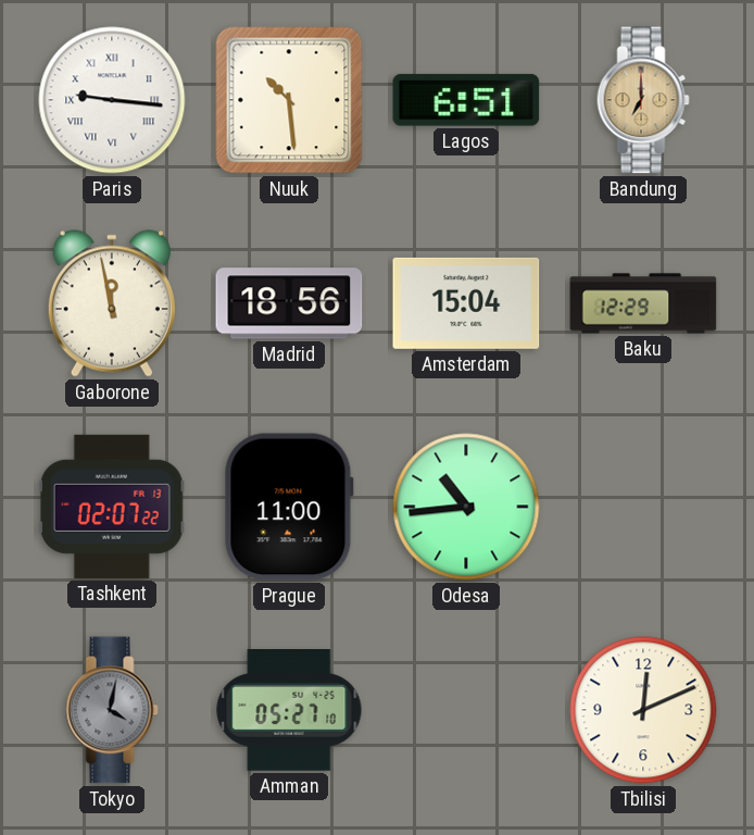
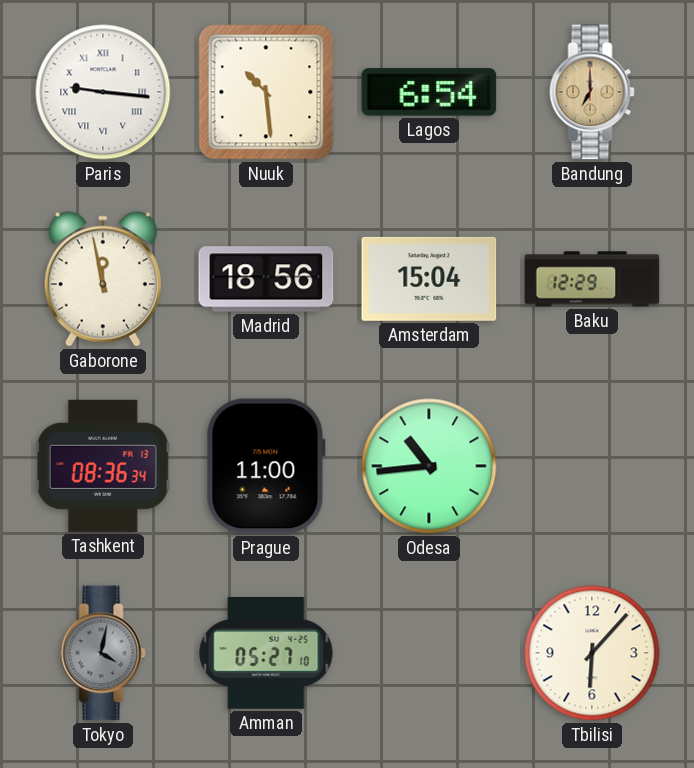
Lagos: 6:51 -> 6:54
Tashkent: 02:07 -> 08:36
Tbilisi: 12:11 -> 6:07
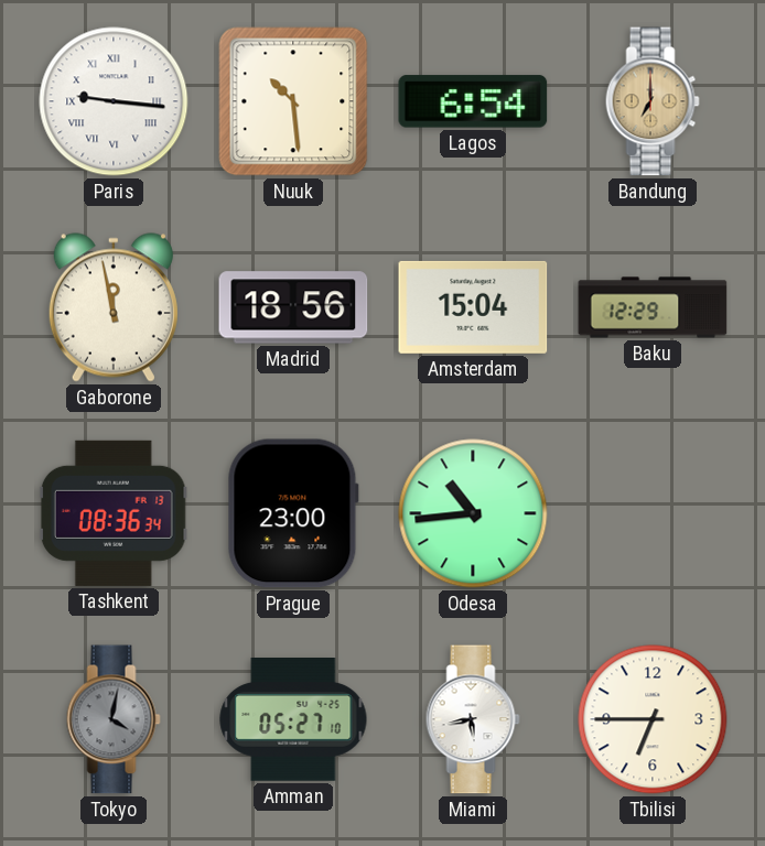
Prague: 11:00 -> 23:00
Miami: none -> 5:43
Tbilisi: 6:07 -> 6:45
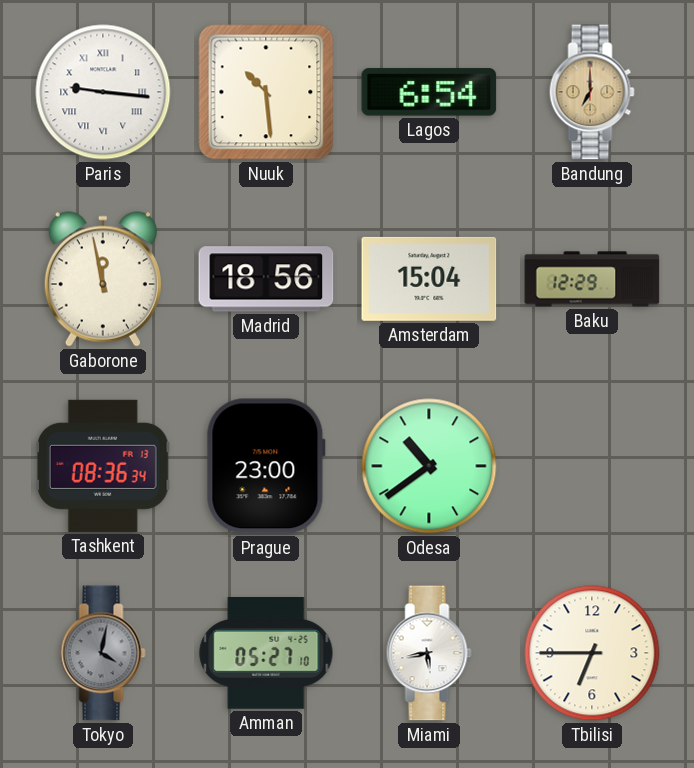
Odesa: 10:44 -> 10:39
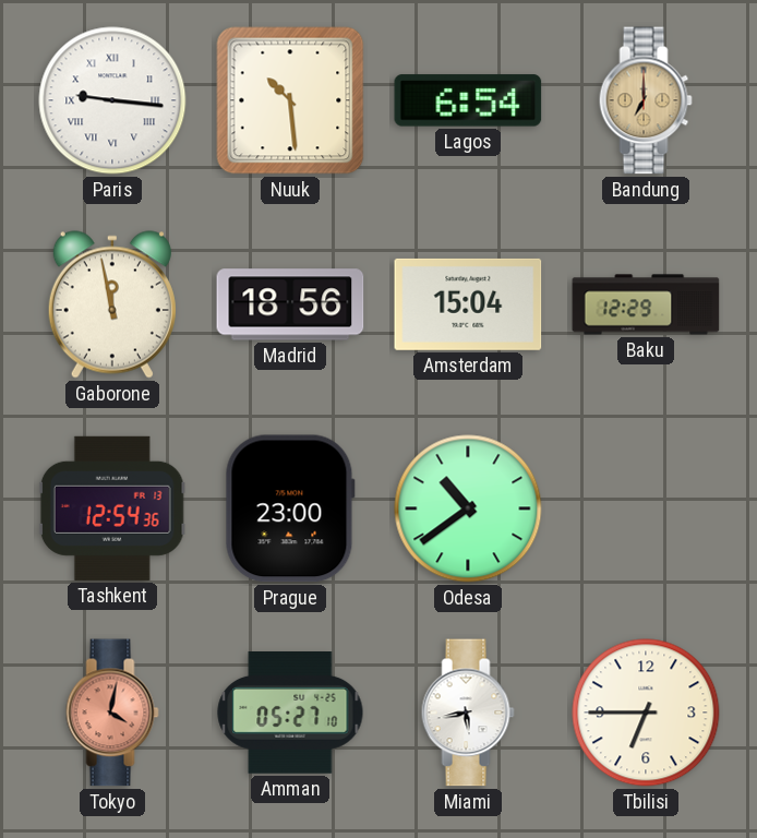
Tashkent: 08:36 -> 12:54
Tokyo dial: grey -> salmon
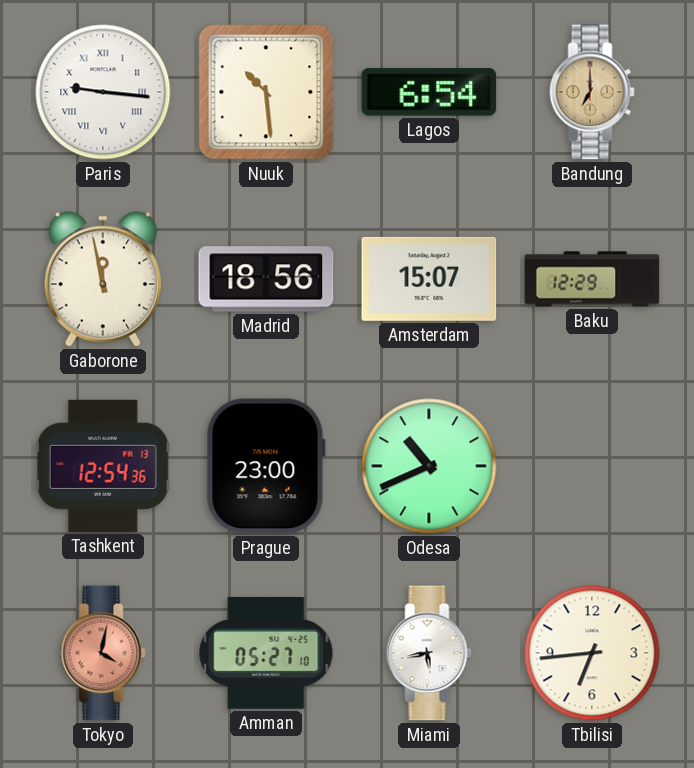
Amsterdam: 15:04 -> 15:07
Odesa: 10:39 -> 10:41
Tbilisi: 6:45 -> 6:44
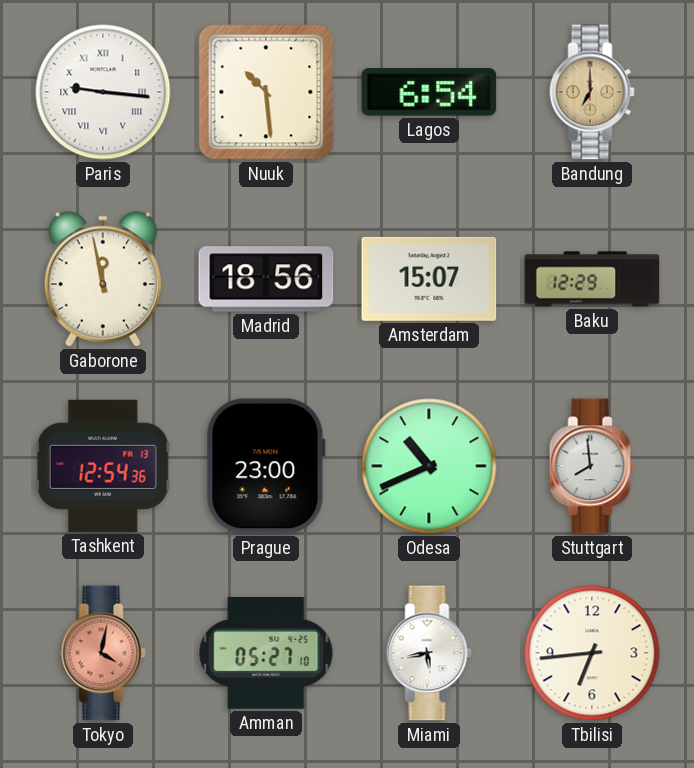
Stuttgart: none -> 7:59
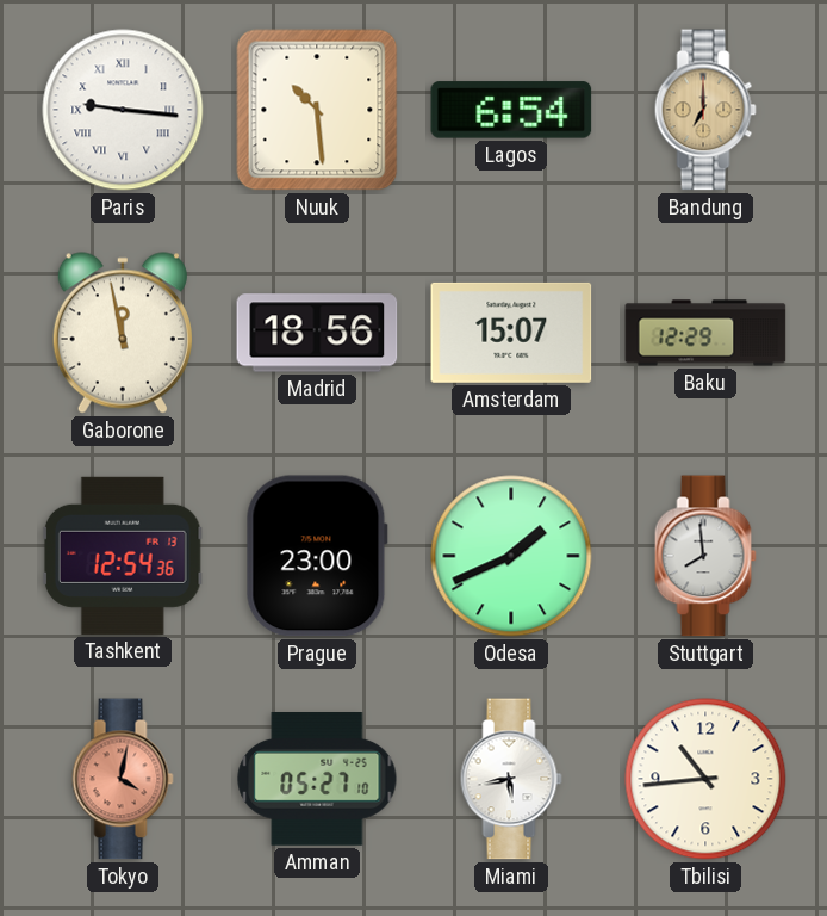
Odesa: 10:41 -> 1:41
Tbilisi: 6:44 -> 10:44
